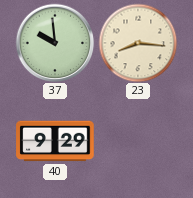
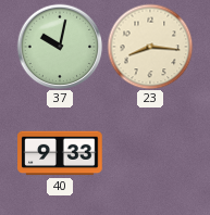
37: 9:59 -> 10:02
40: 9:29 -> 9:33
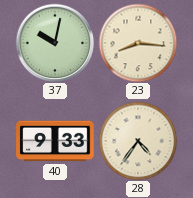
28: none -> 4:36
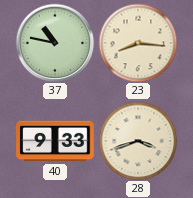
37: 10:02 -> 10:47
28: 4:36 -> 3:42
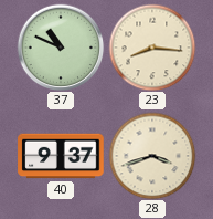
37: 10:47 -> 10:49
40: 9:33 -> 9:37
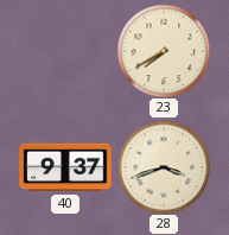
37: 10:49 -> none
23: 8:16 -> 7:40
